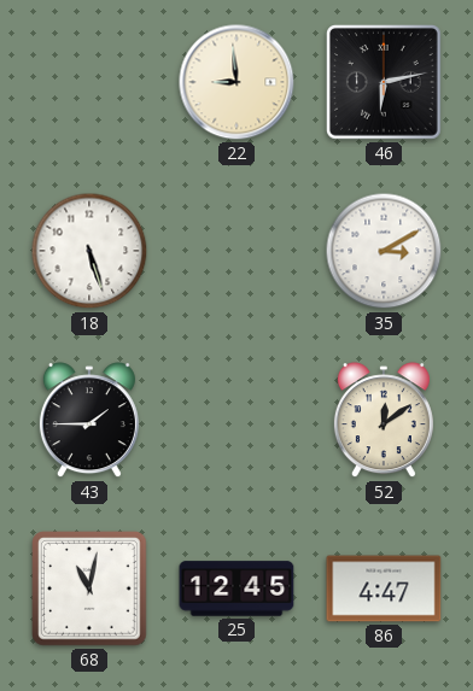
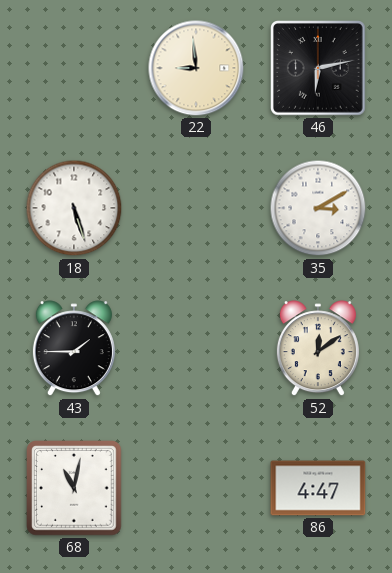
25: 12:45 -> none
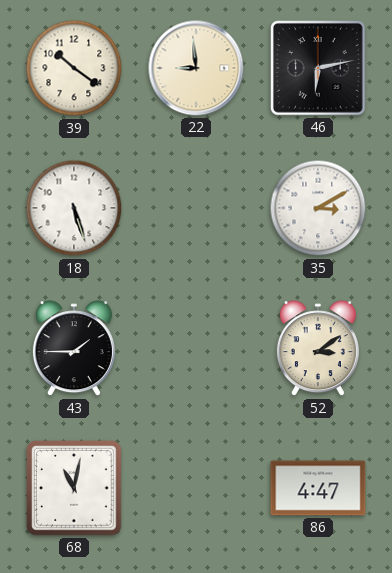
39: none -> 10:21
52: 12:09 -> 3:09
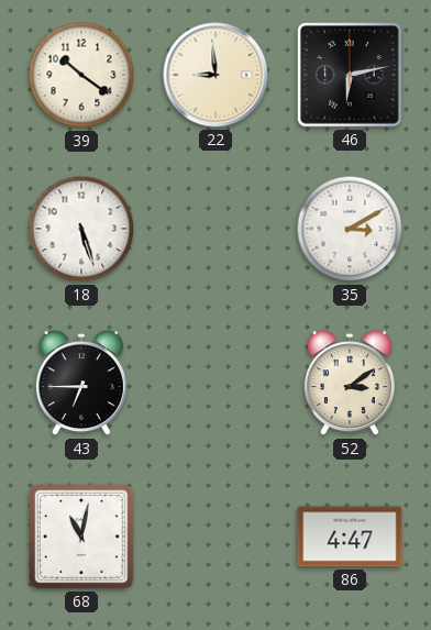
43: 1:45 -> 6:45
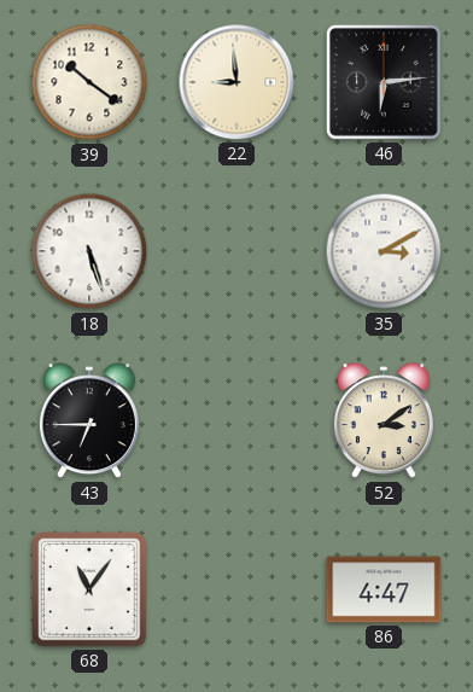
46: 6:13 -> 6:14
68: 11:02 -> 11:06
